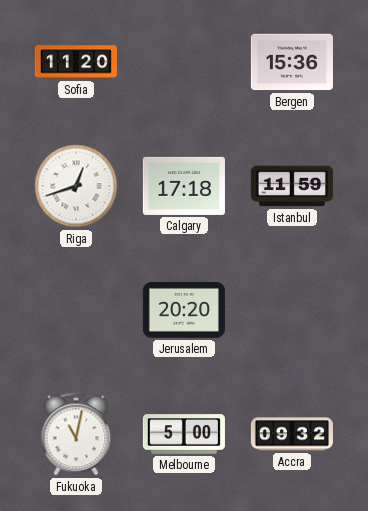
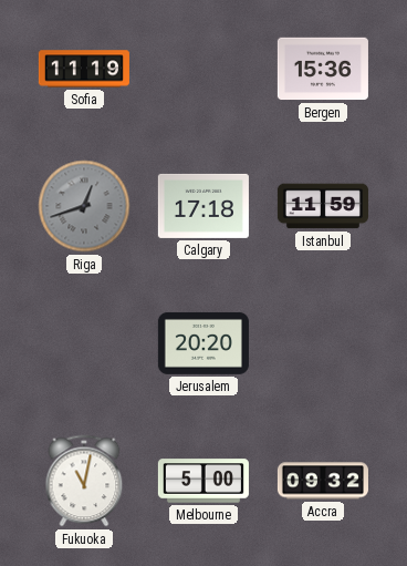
Sofia: 11:20 -> 11:19
Riga dial: white -> grey
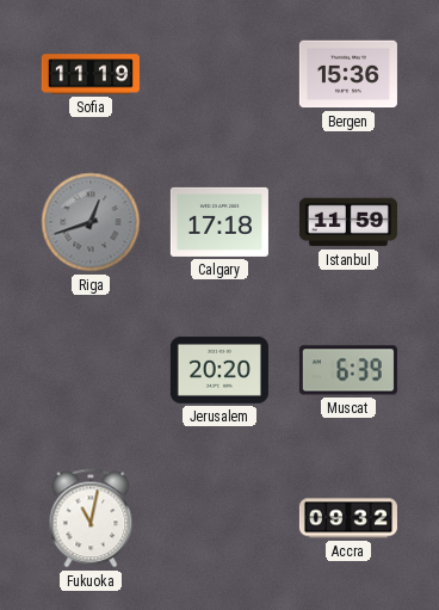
Muscat: none -> 6:39
Melbourne: 5:00 -> none
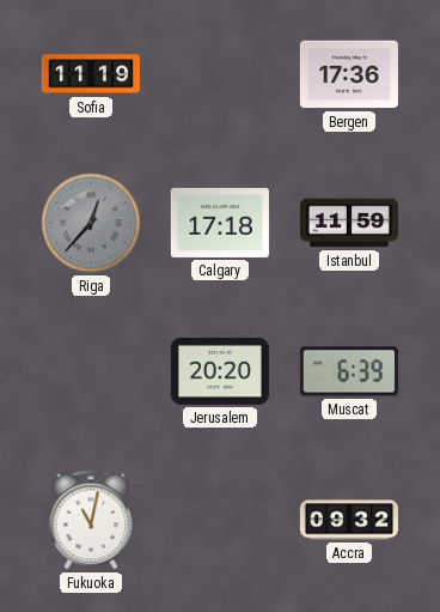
Bergen: 15:36 -> 17:36
Riga: 12:42 -> 12:37
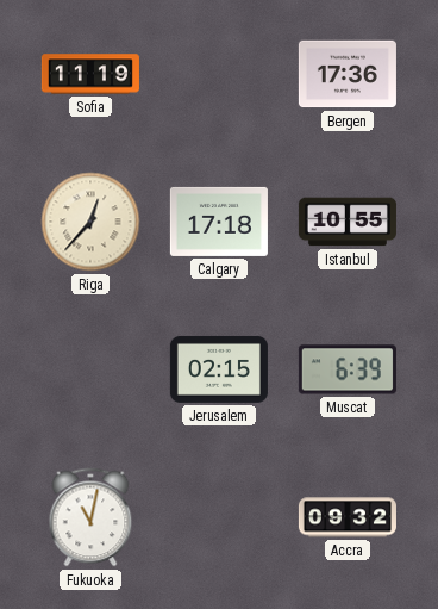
Riga dial: grey -> cream
Istanbul: 11:59 -> 10:55
Jerusalem: 20:20 -> 02:15
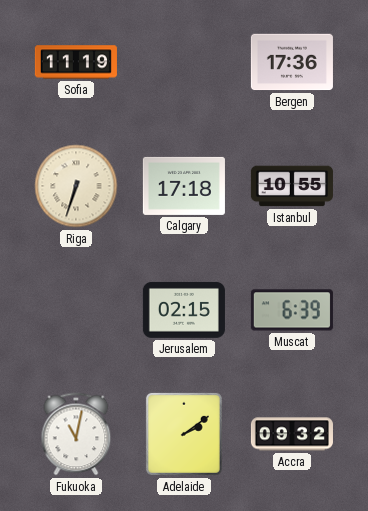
Riga: 12:37 -> 6:33
Adelaide: none -> 2:09
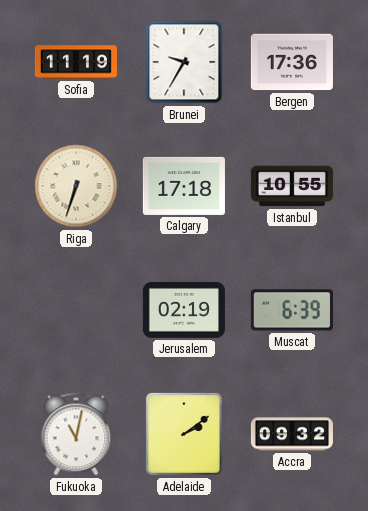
Brunei: none -> 9:35
Jerusalem: 02:15 -> 02:19
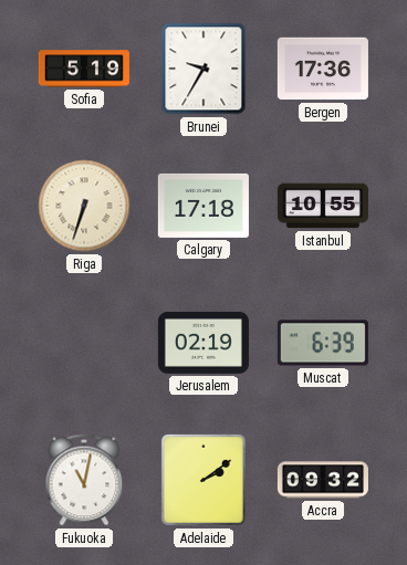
Sofia: 11:19 -> 5:19
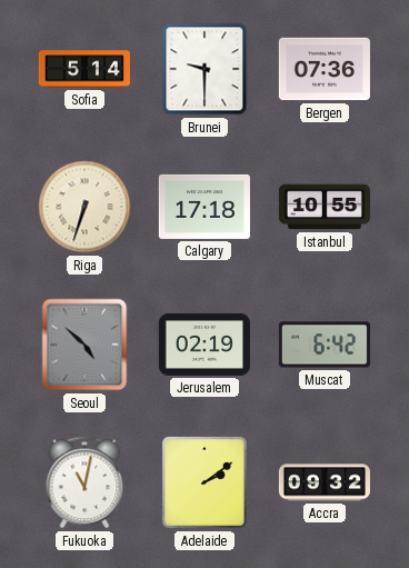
Sofia: 5:19 -> 5:14
Brunei: 9:35 -> 9:30
Bergen: 17:36 -> 07:36
Seoul: none -> 4:52
Muscat: 6:39 -> 6:42
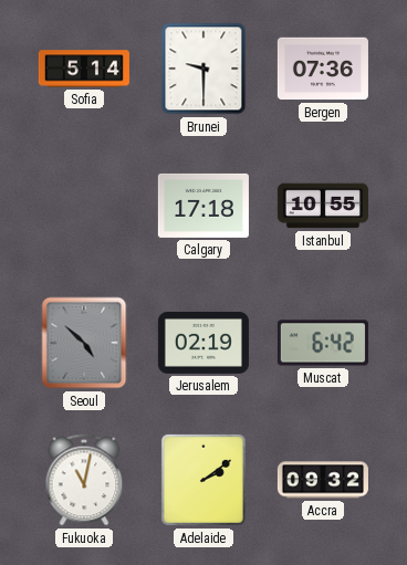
Riga: 6:33 -> none
